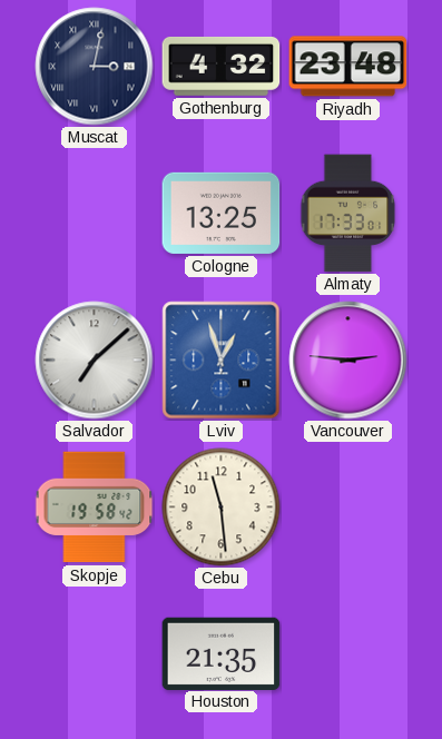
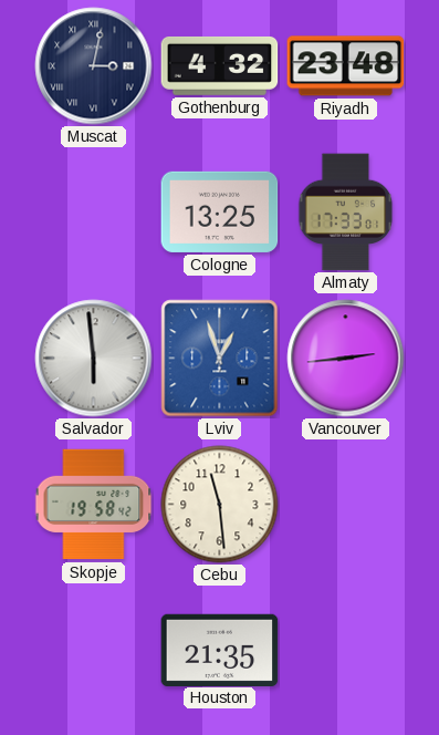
Salvador: 7:08 -> 5:59
Vancouver: 2:46 -> 2:44
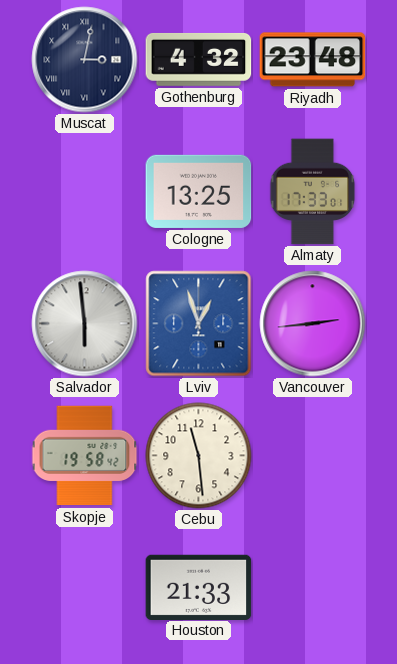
Houston: 21:35 -> 21:33
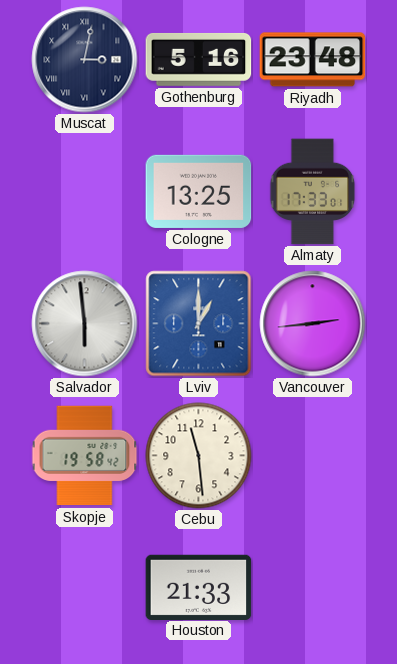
Gothenburg: 4:32 -> 5:16
Lviv: 12:57 -> 1:00
